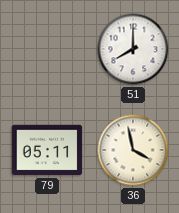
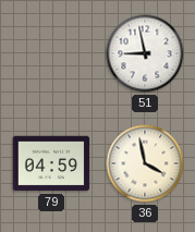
51: 8:00 -> 8:58
79: 05:11 -> 04:59
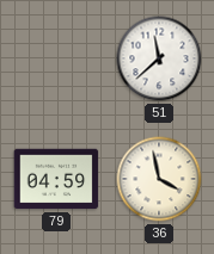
51: 8:58 -> 11:38
